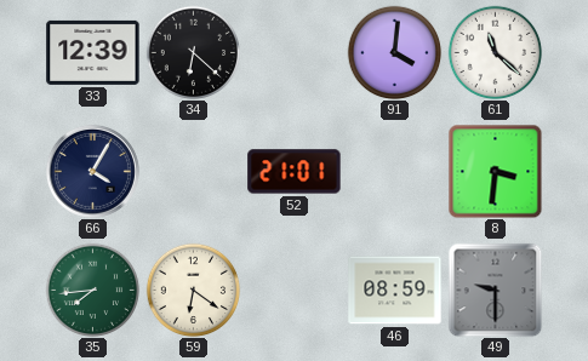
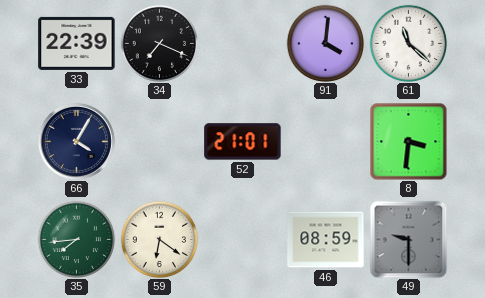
33: 12:39 -> 22:39
34: 6:22 -> 7:19
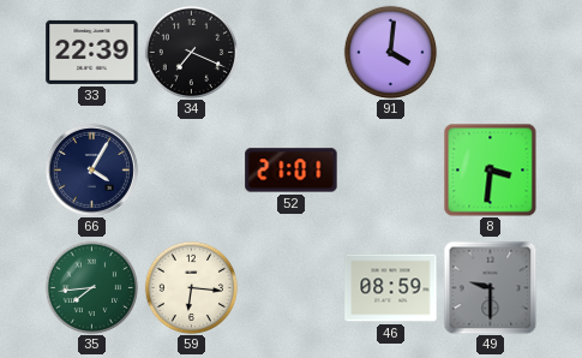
61: 11:22 -> none
59: 6:21 -> 6:16
